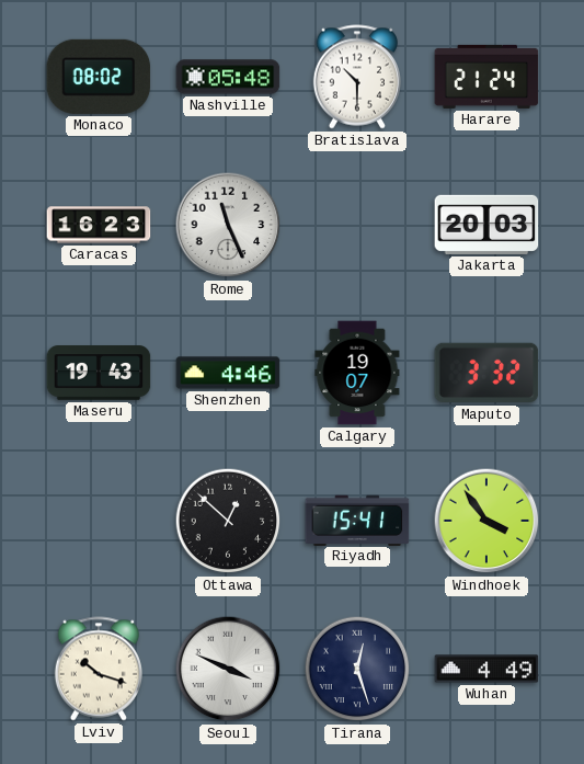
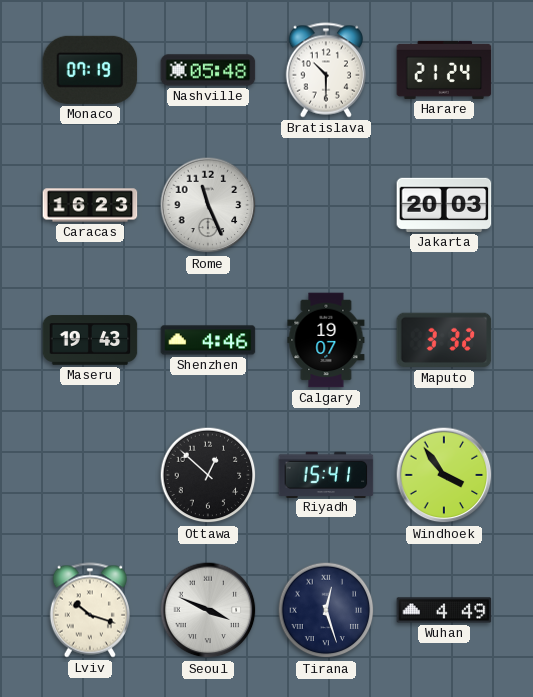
Monaco: 08:02 -> 07:19
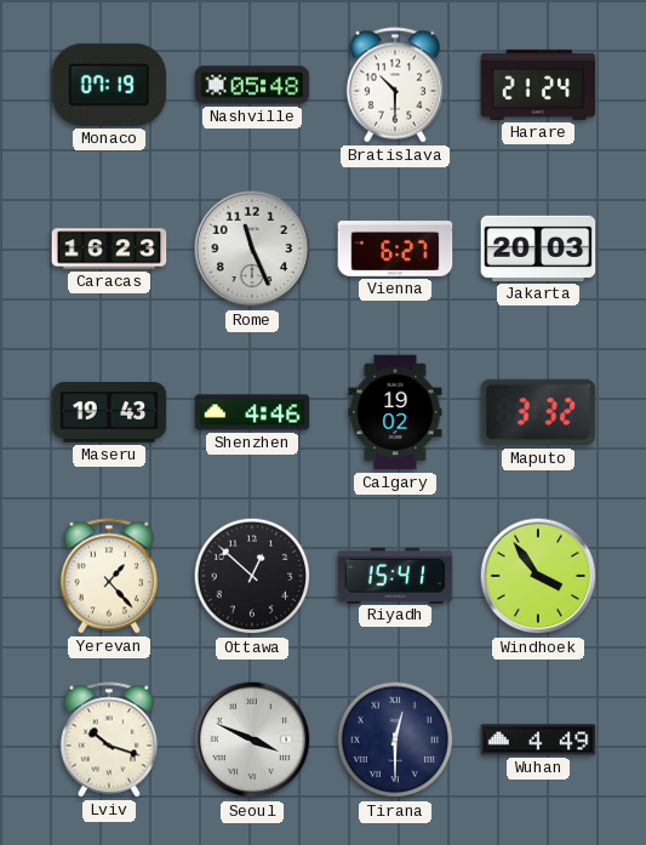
Vienna: none -> 6:27
Calgary: 19:07 -> 19:02
Yerevan: none -> 1:23
Tirana: 12:27 -> 12:30
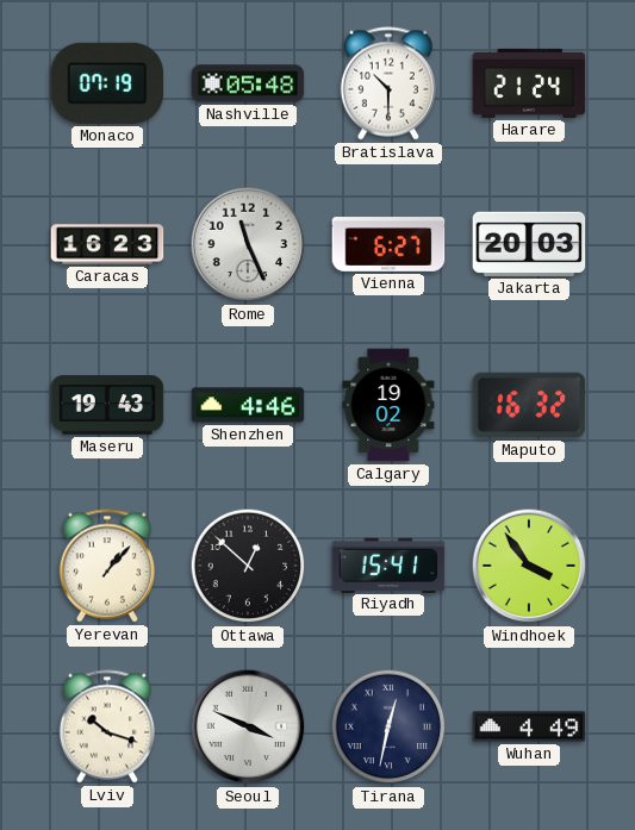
Maputo: 3:32 -> 16:32
Yerevan: 1:23 -> 1:07
Tirana: 12:30 -> 12:32
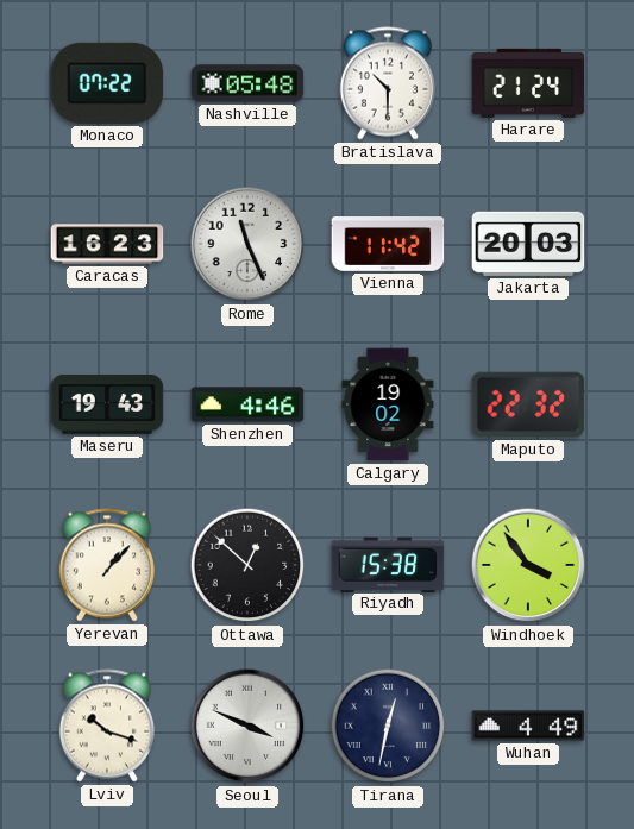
Monaco: 07:19 -> 07:22
Vienna: 6:27 -> 11:42
Maputo: 16:32 -> 22:32
Riyadh: 15:41 -> 15:38
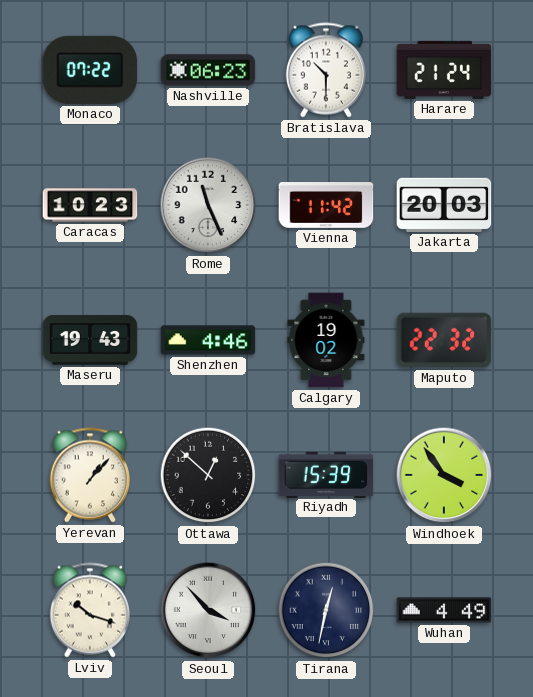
Nashville: 05:48 -> 06:23
Caracas: 16:23 -> 10:23
Riyadh: 15:38 -> 15:39
Seoul: 3:49 -> 3:53
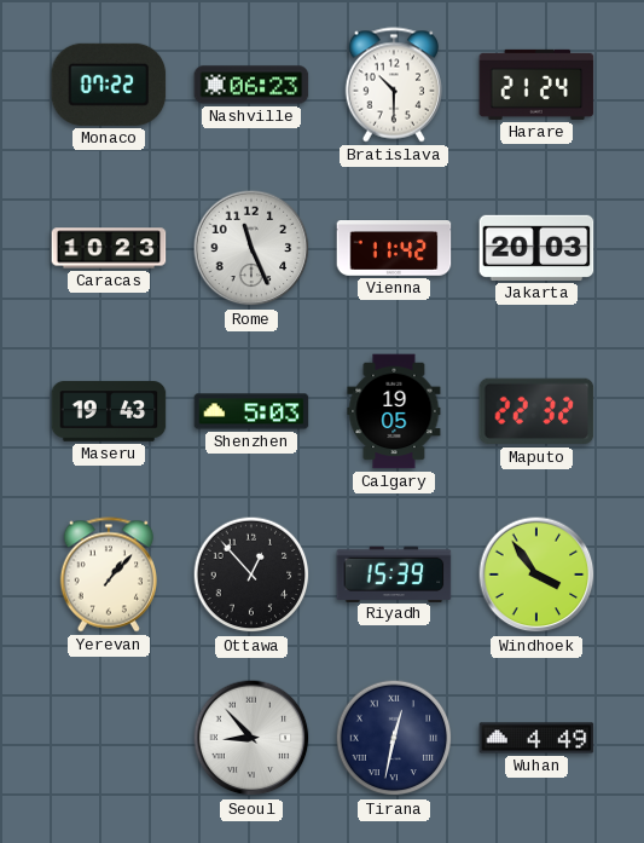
Shenzhen: 4:46 -> 5:03
Calgary: 19:02 -> 19:05
Ottawa: 12:52 -> 12:53
Lviv: 10:18 -> none
Seoul: 3:53 -> 8:53
